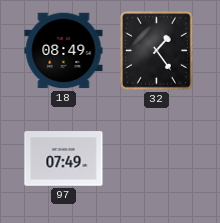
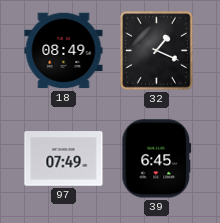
32: 1:24 -> 1:19
39: none -> 6:45
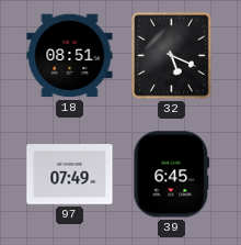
18: 08:49 -> 08:51
32: 1:19 -> 5:19
